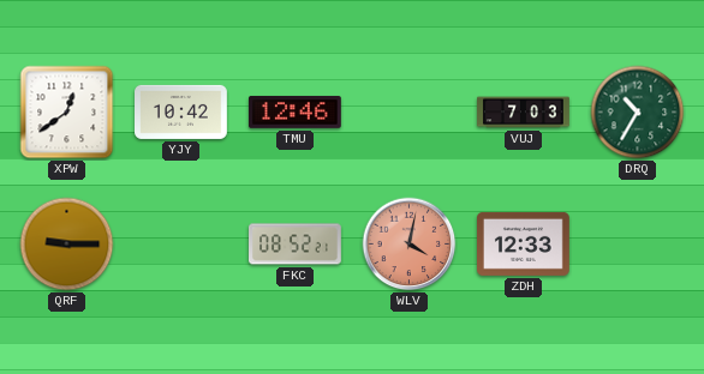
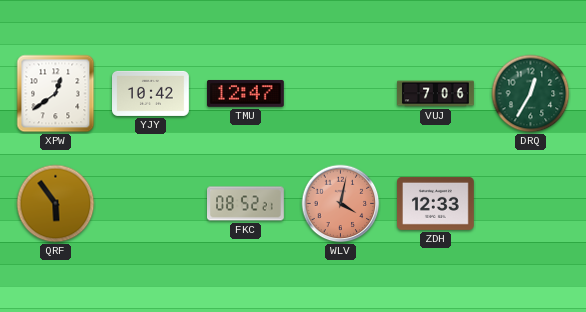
TMU: 12:46 -> 12:47
VUJ: 7:03 -> 7:06
DRQ: 10:35 -> 12:35
QRF: 9:15 -> 5:54
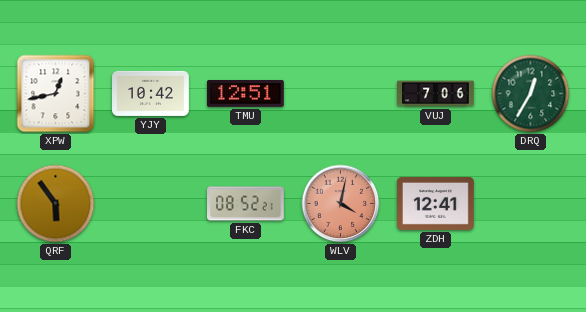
XPW: 12:39 -> 12:43
TMU: 12:47 -> 12:51
ZDH: 12:33 -> 12:41
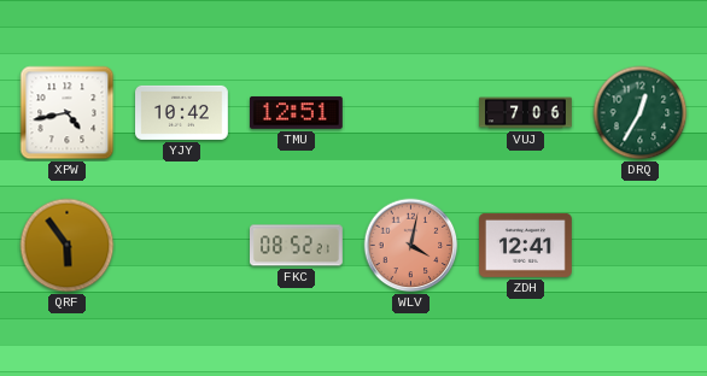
XPW: 12:43 -> 4:43
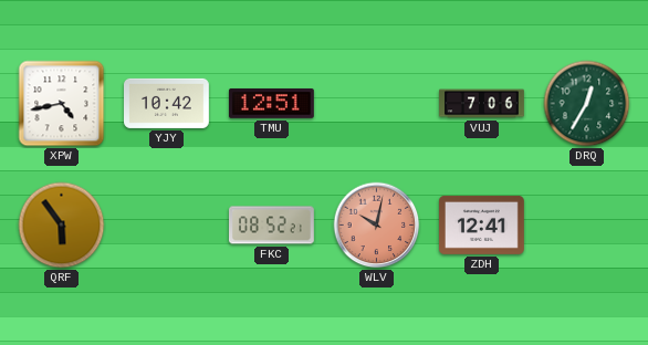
WLV: 4:02 -> 10:02
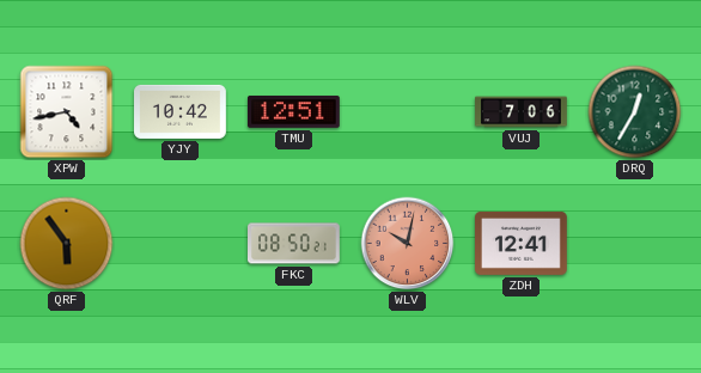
FKC: 08:52 -> 08:50
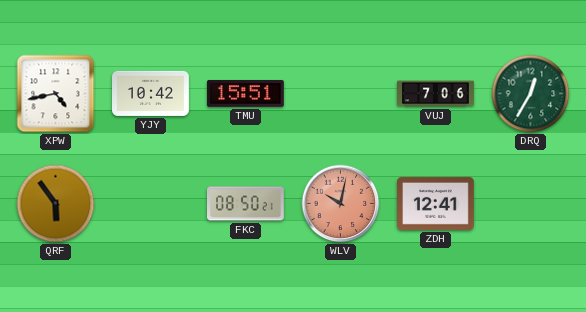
TMU: 12:51 -> 15:51
